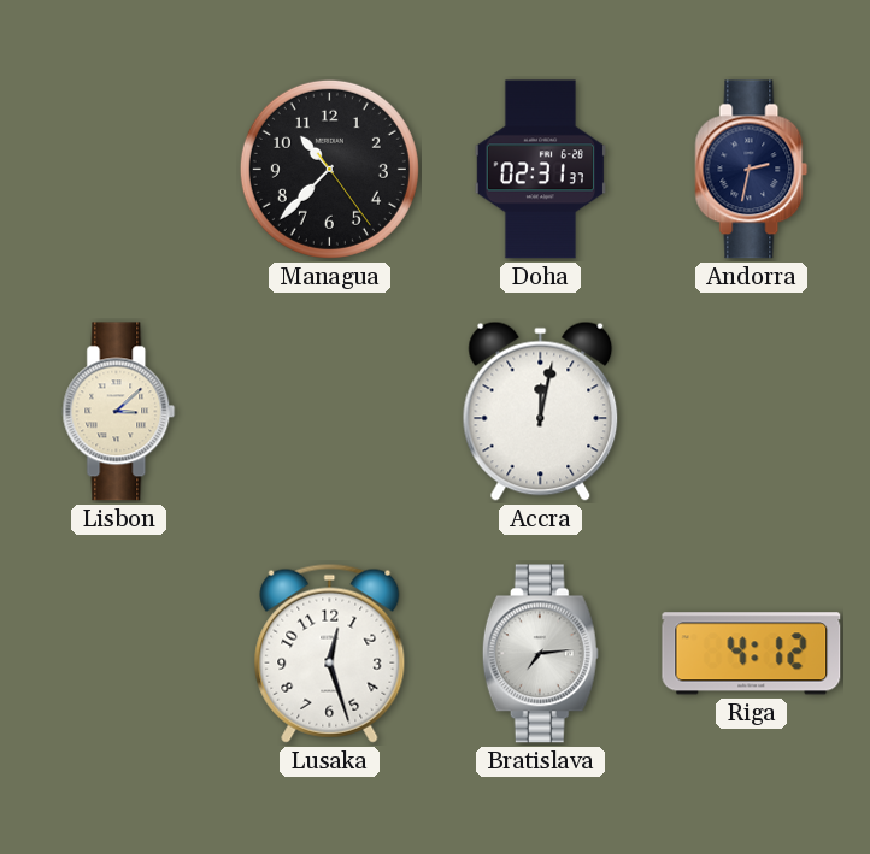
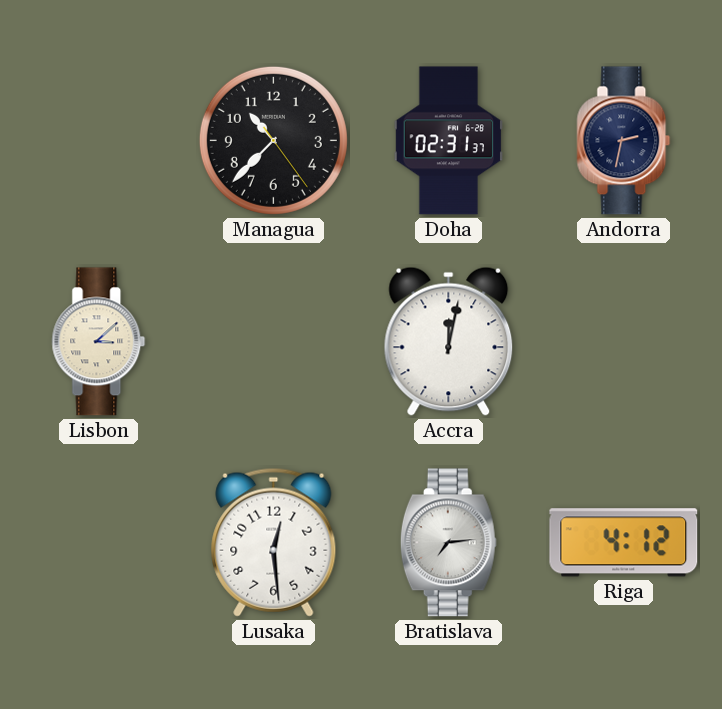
Lusaka: 12:27 -> 12:29
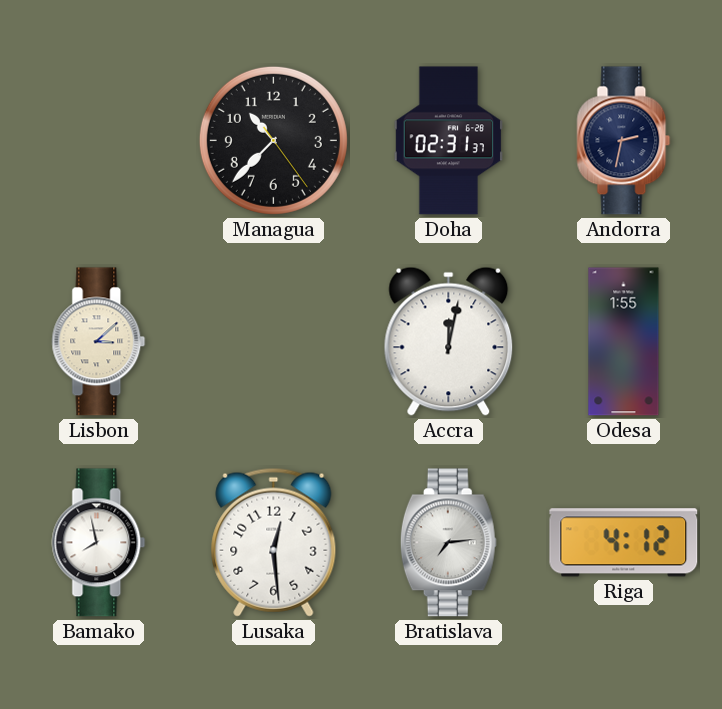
Odesa: none -> 1:55
Bamako: none -> 7:58
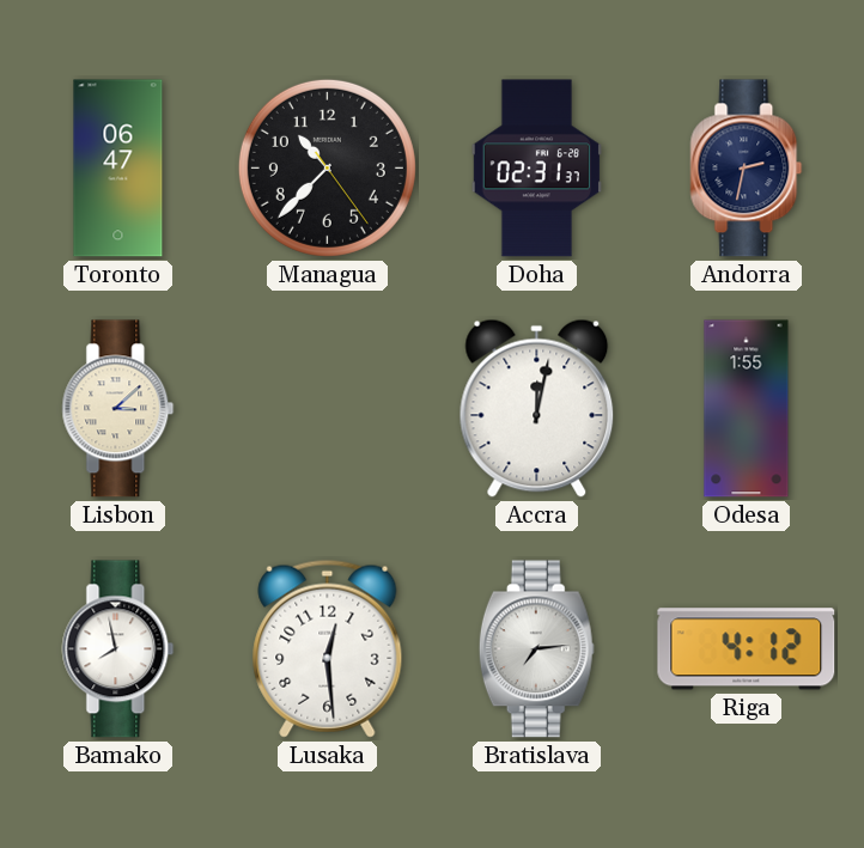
Toronto: none -> 06:47
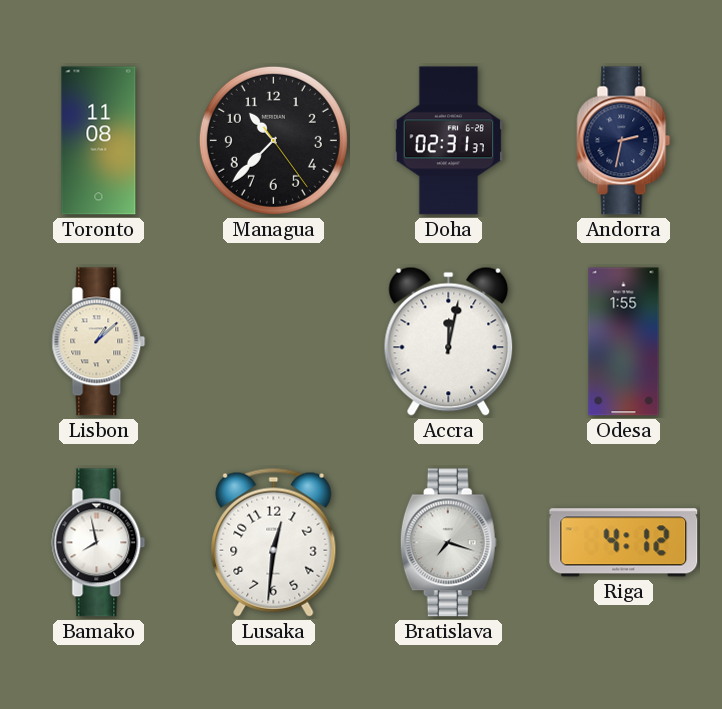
Toronto: 06:47 -> 11:08
Lisbon: 3:08 -> 1:08
Lusaka: 12:29 -> 12:31
Bratislava: 7:14 -> 7:18
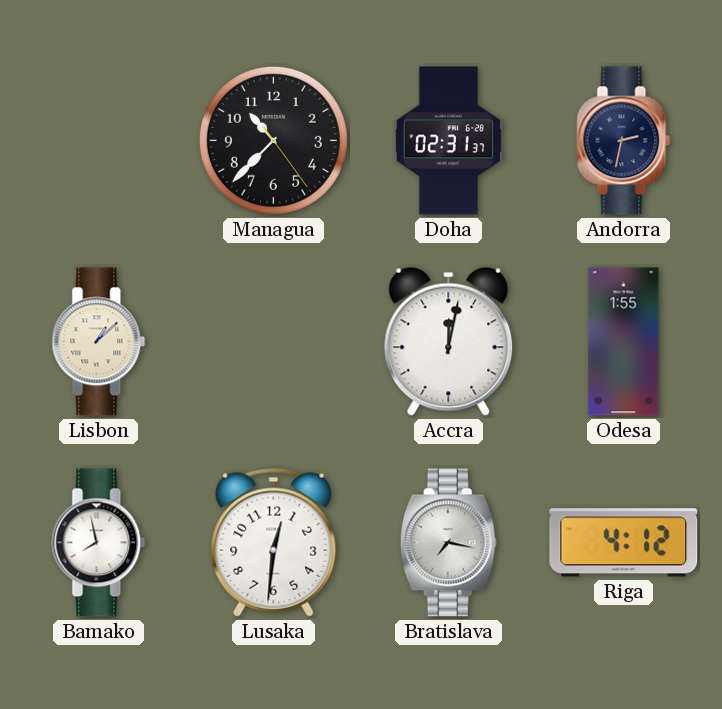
Toronto: 11:08 -> none
Bratislava: 7:18 -> 7:17
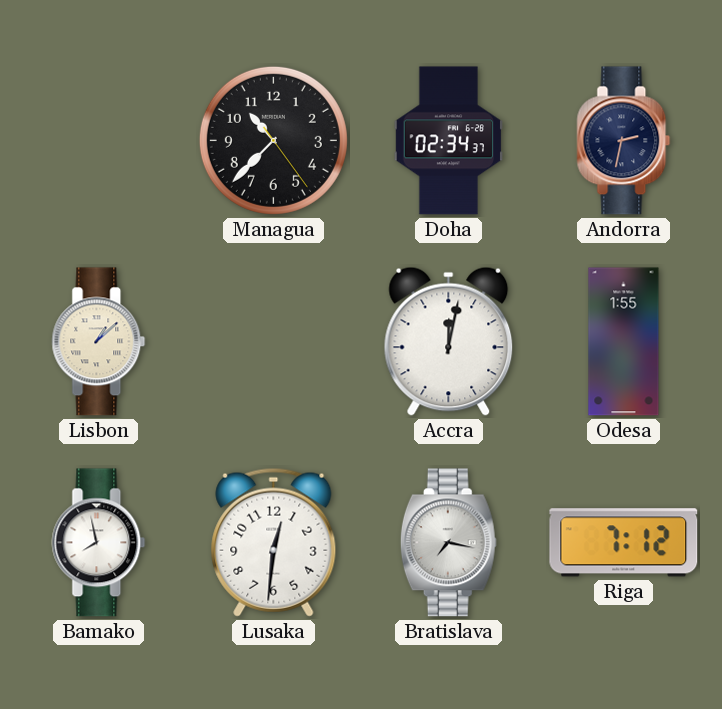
Doha: 02:31 -> 02:34
Riga: 4:12 -> 7:12
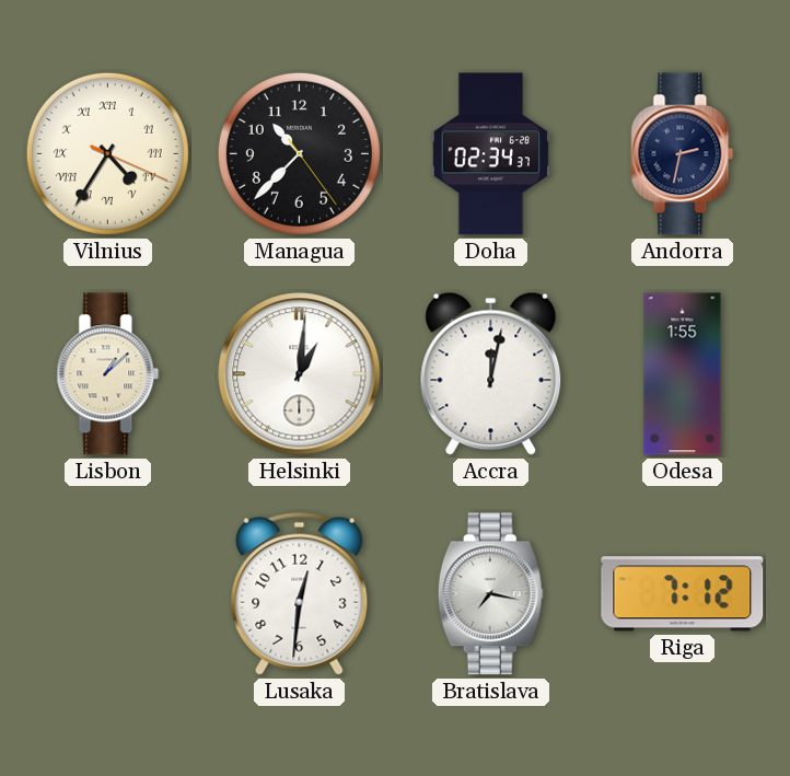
Vilnius: none -> 4:35
Helsinki: none -> 1:01
Bamako: 7:58 -> none
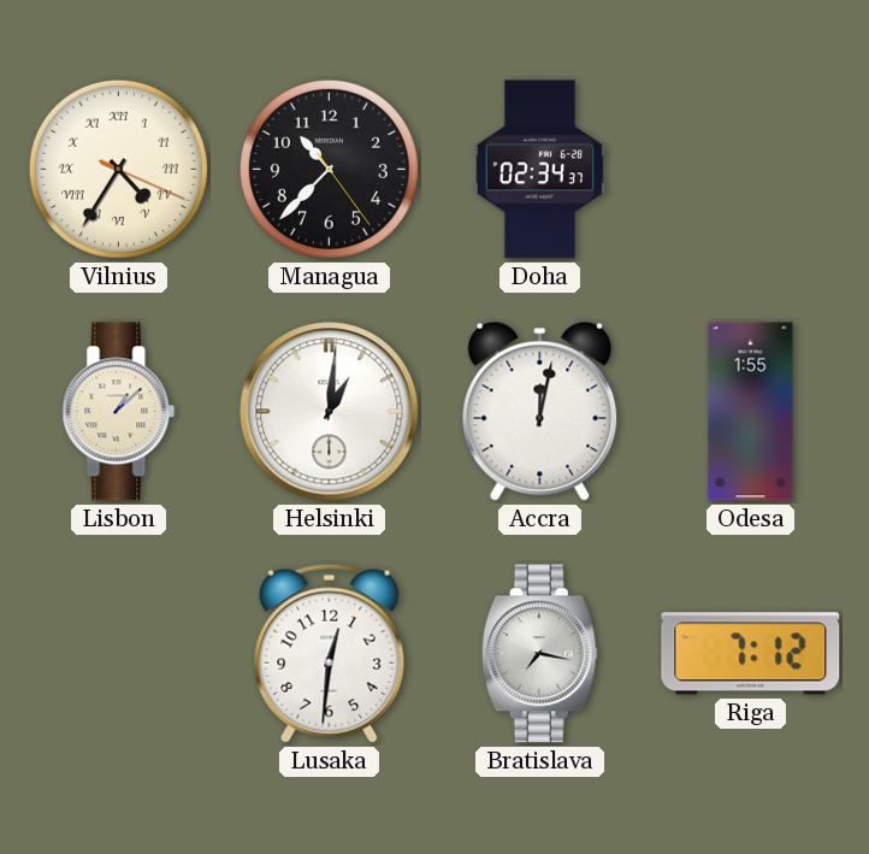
Andorra: 2:32 -> none
